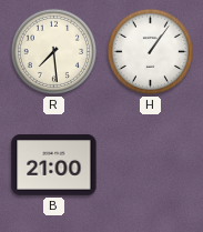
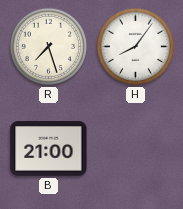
R: 7:29 -> 7:27
H: 1:06 -> 8:06
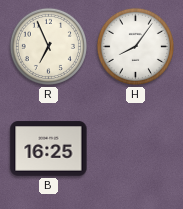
R: 7:27 -> 6:56
B: 21:00 -> 16:25
